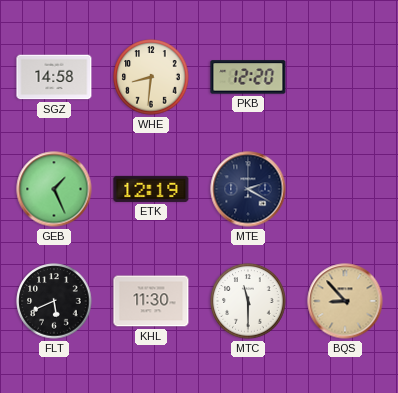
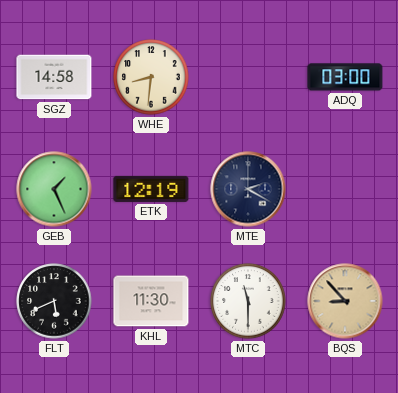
PKB: 12:20 -> none
ADQ: none -> 03:00
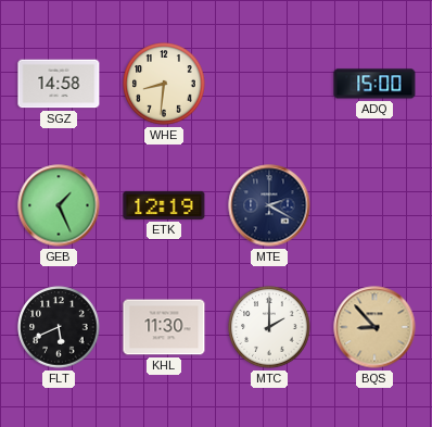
ADQ: 03:00 -> 15:00
MTC: 11:30 -> 2:00
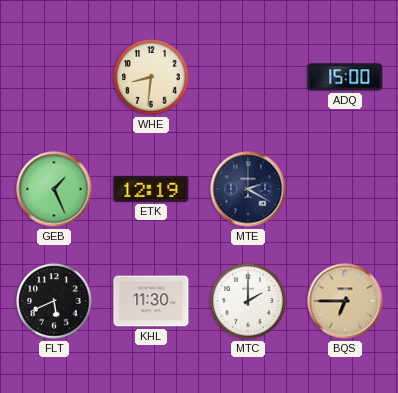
SGZ: 14:58 -> none
BQS: 8:53 -> 6:45
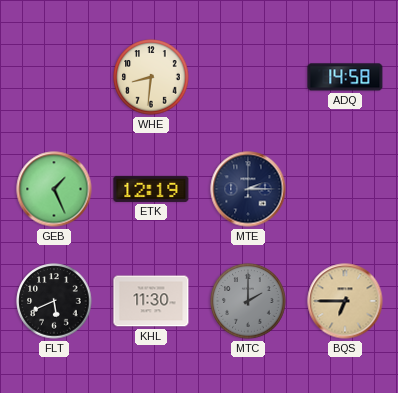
ADQ: 15:00 -> 14:58
MTE: 2:20 -> 2:15
MTC dial: white -> grey
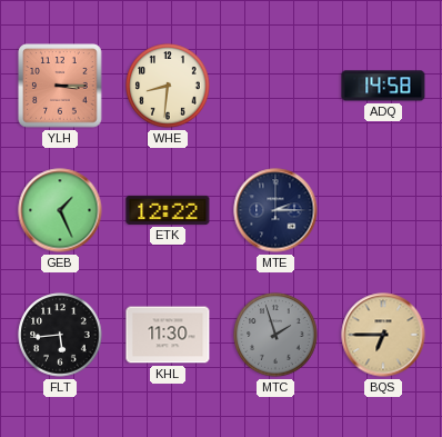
YLH: none -> 3:15
ETK: 12:19 -> 12:22
FLT: 5:41 -> 5:44
MTC: 2:00 -> 1:57
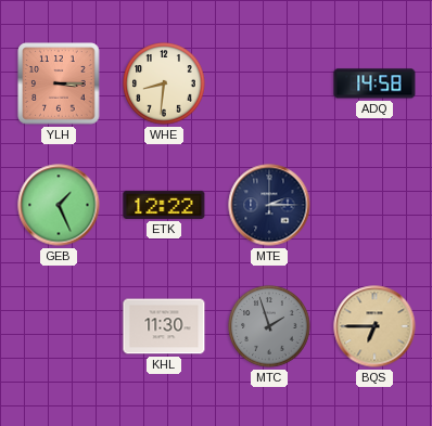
FLT: 5:44 -> none
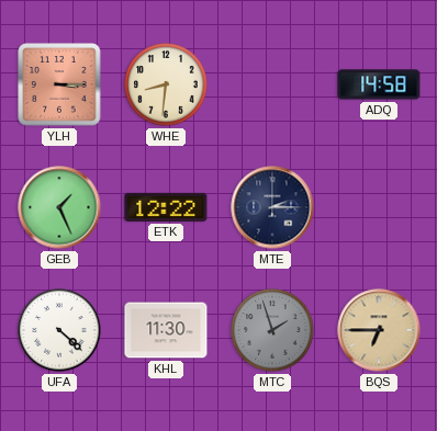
UFA: none -> 4:22
